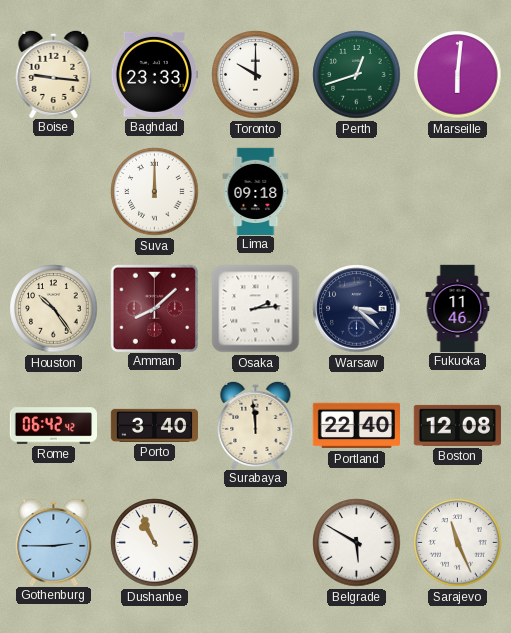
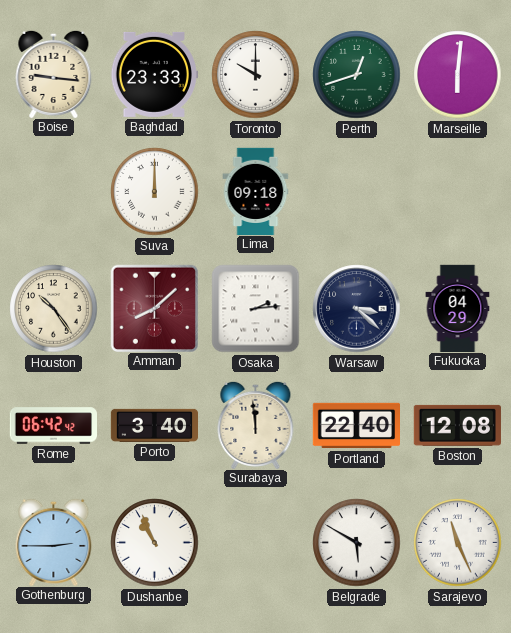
Fukuoka: 11:46 -> 04:29
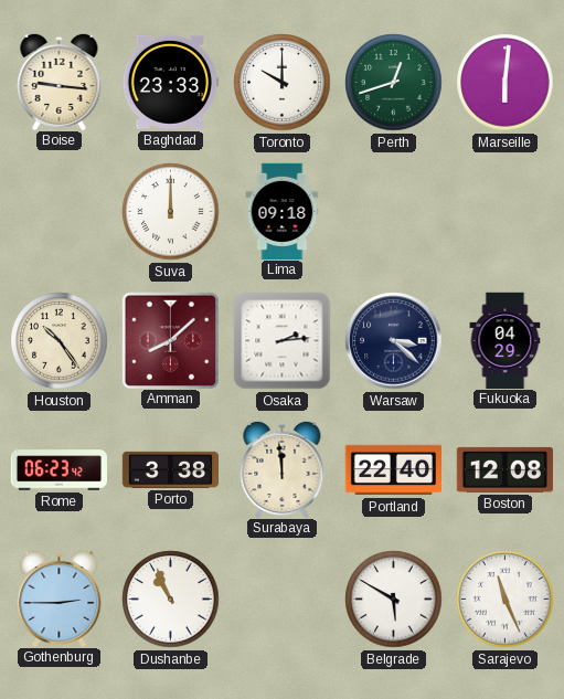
Rome: 06:42 -> 06:23
Porto: 3:40 -> 3:38
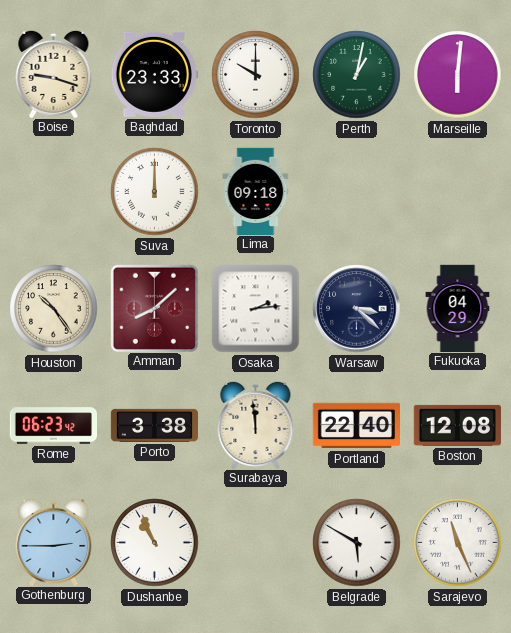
Boise: 9:16 -> 9:18
Perth: 12:42 -> 1:02
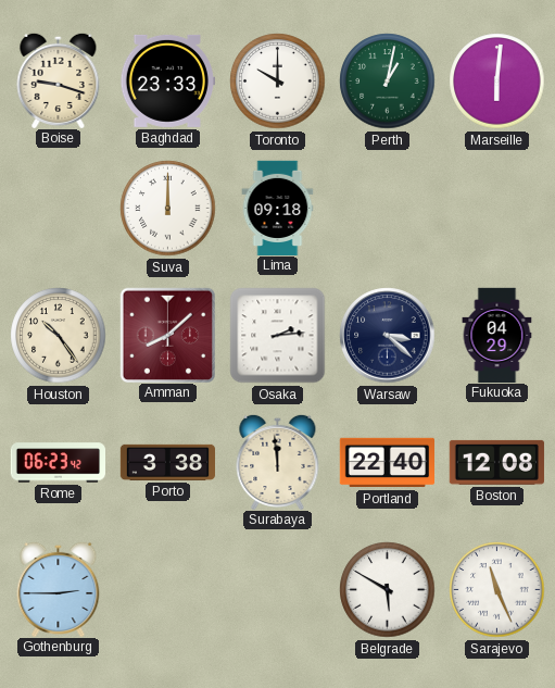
Dushanbe: 10:56 -> none
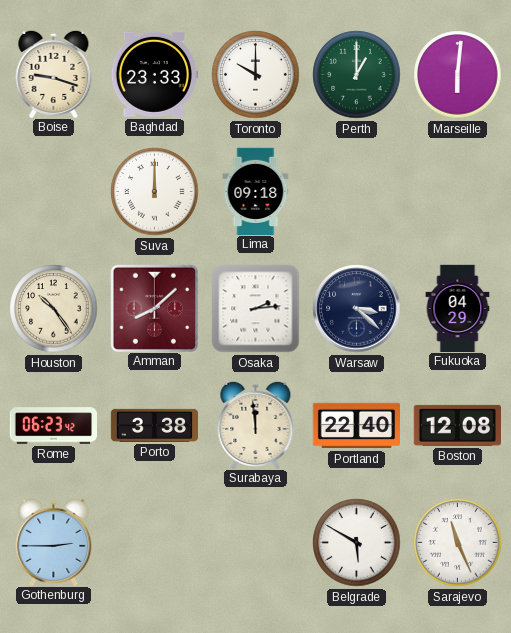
Perth: 1:02 -> 1:00
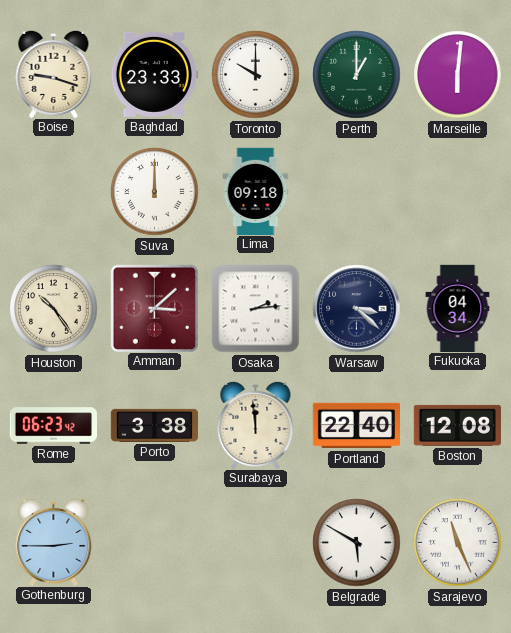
Amman: 8:08 -> 3:08
Fukuoka: 04:29 -> 04:34
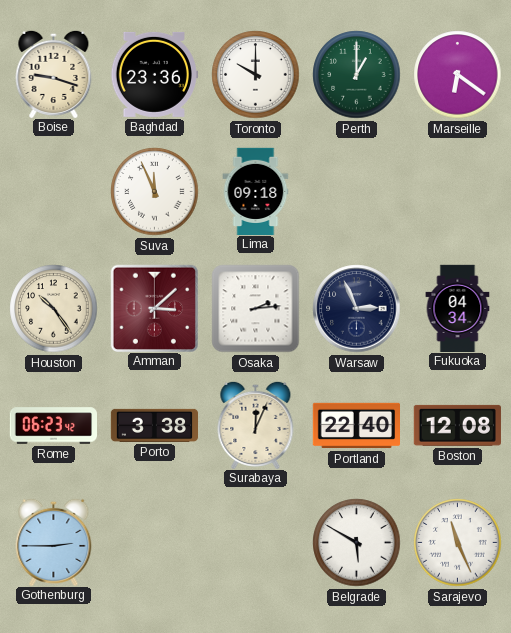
Baghdad: 23:33 -> 23:36
Marseille: 6:01 -> 6:21
Suva: 12:00 -> 11:56
Warsaw: 3:22 -> 2:56
Surabaya: 11:59 -> 12:04
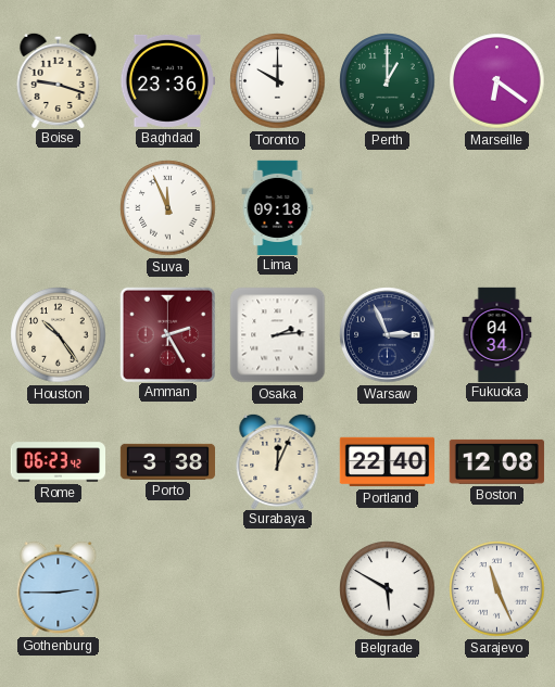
Amman: 3:08 -> 2:25
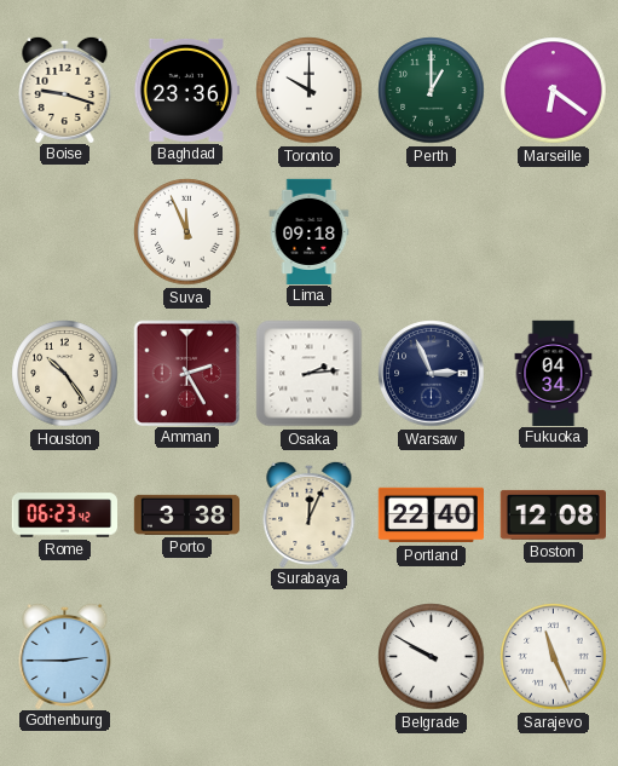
Belgrade: 5:50 -> 9:50
